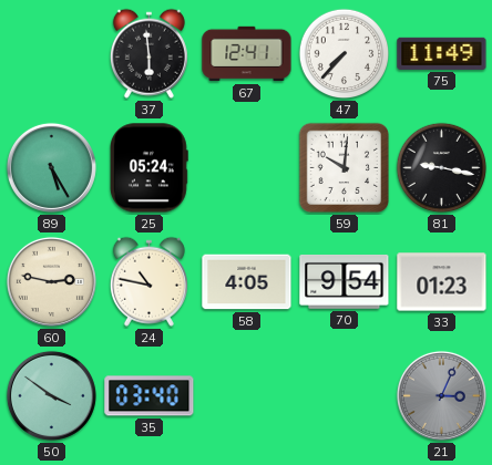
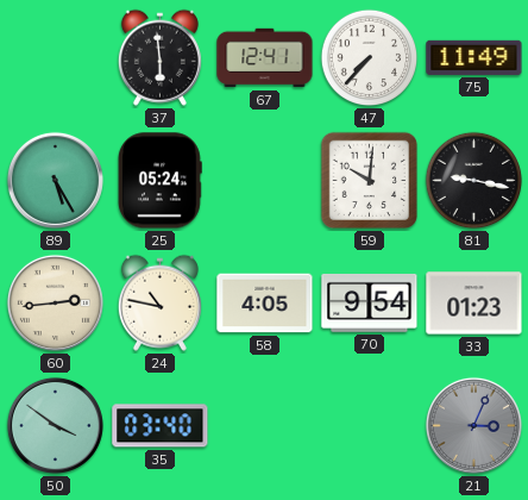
60: 2:47 -> 2:44
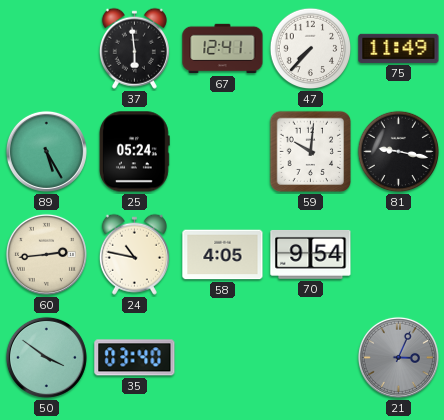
33: 01:23 -> none
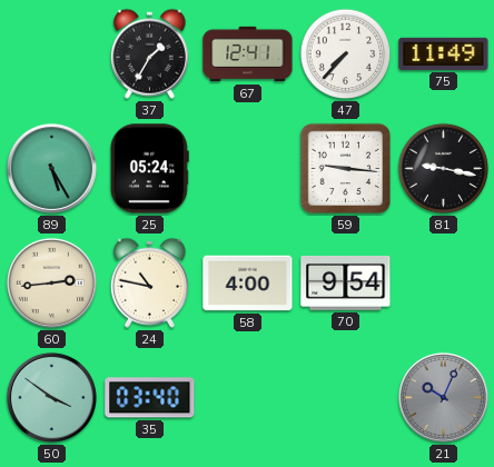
37: 5:59 -> 1:35
59: 10:01 -> 9:16
58: 4:05 -> 4:00
21: 3:04 -> 10:04
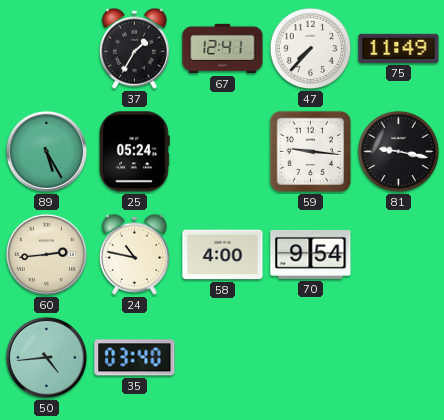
50: 3:51 -> 4:44
21: 10:04 -> none
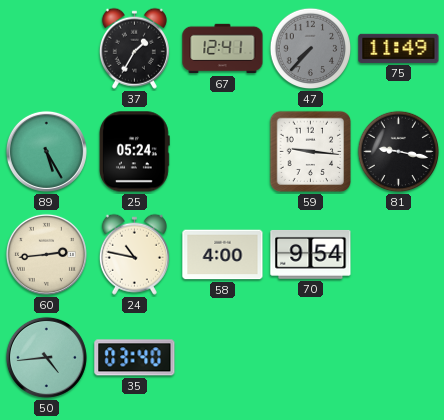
47 dial: white -> grey
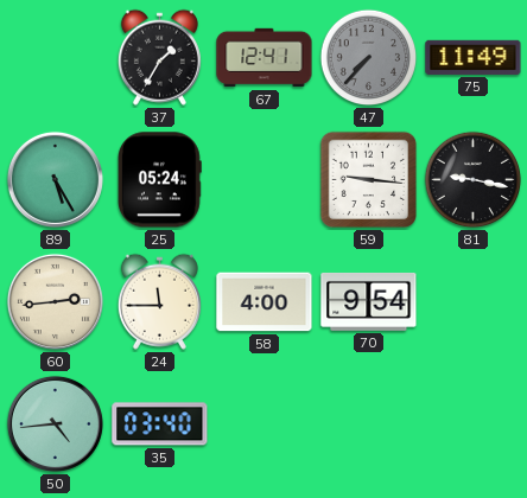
24: 10:47 -> 11:45
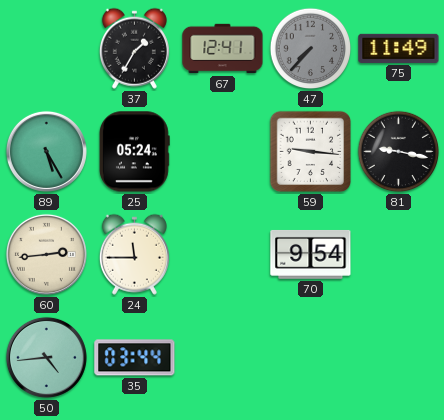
58: 4:00 -> none
35: 03:40 -> 03:44
